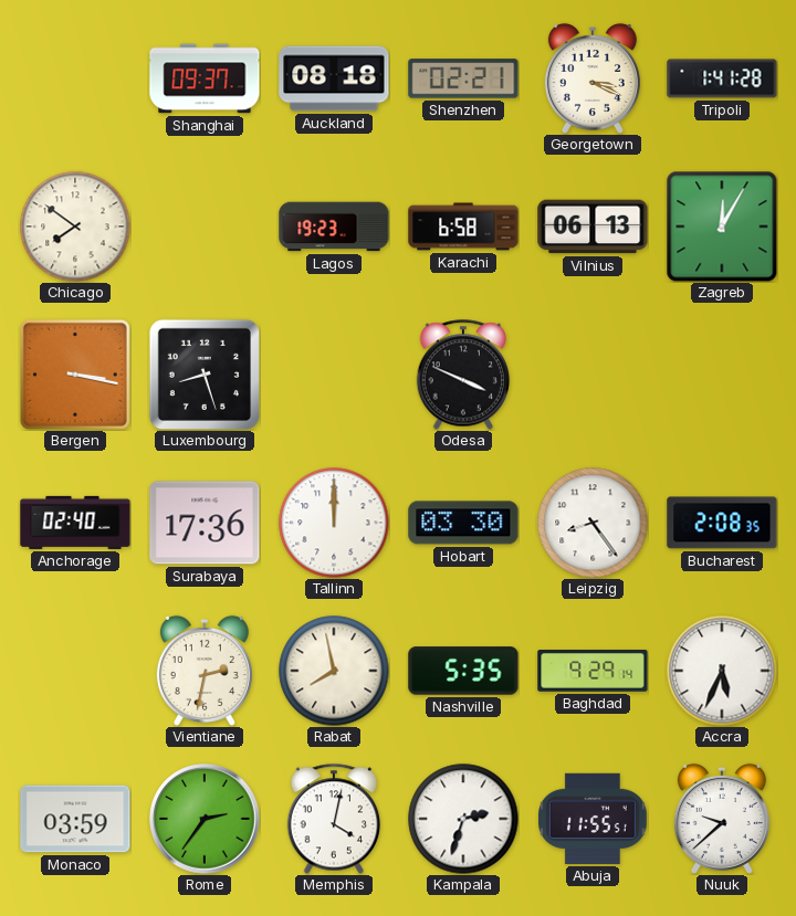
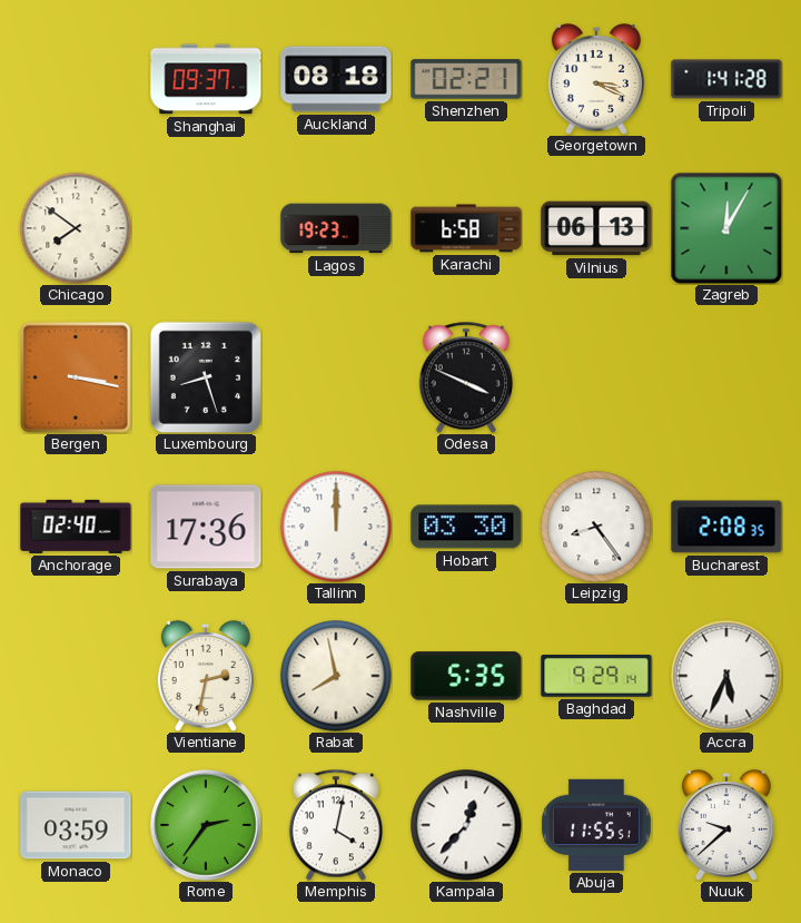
Kampala: 2:33 -> 12:37
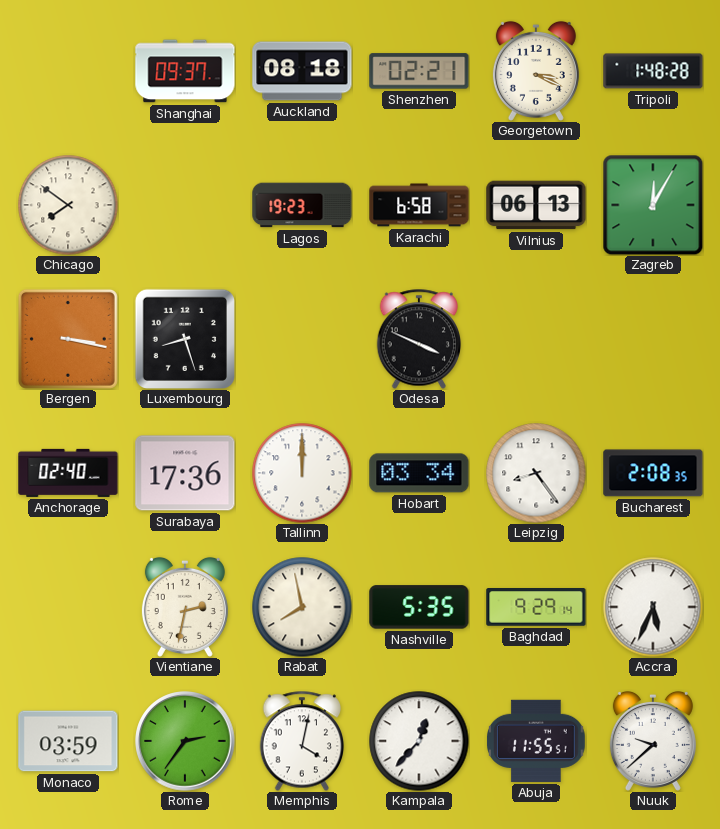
Tripoli: 1:41 -> 1:48
Hobart: 03:30 -> 03:34
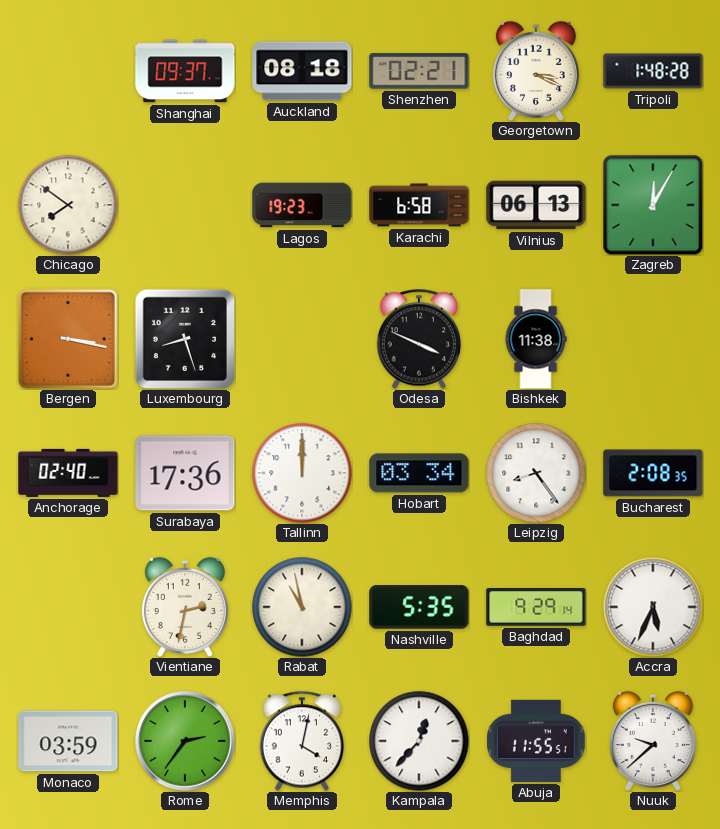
Bishkek: none -> 11:38
Rabat: 7:58 -> 10:58
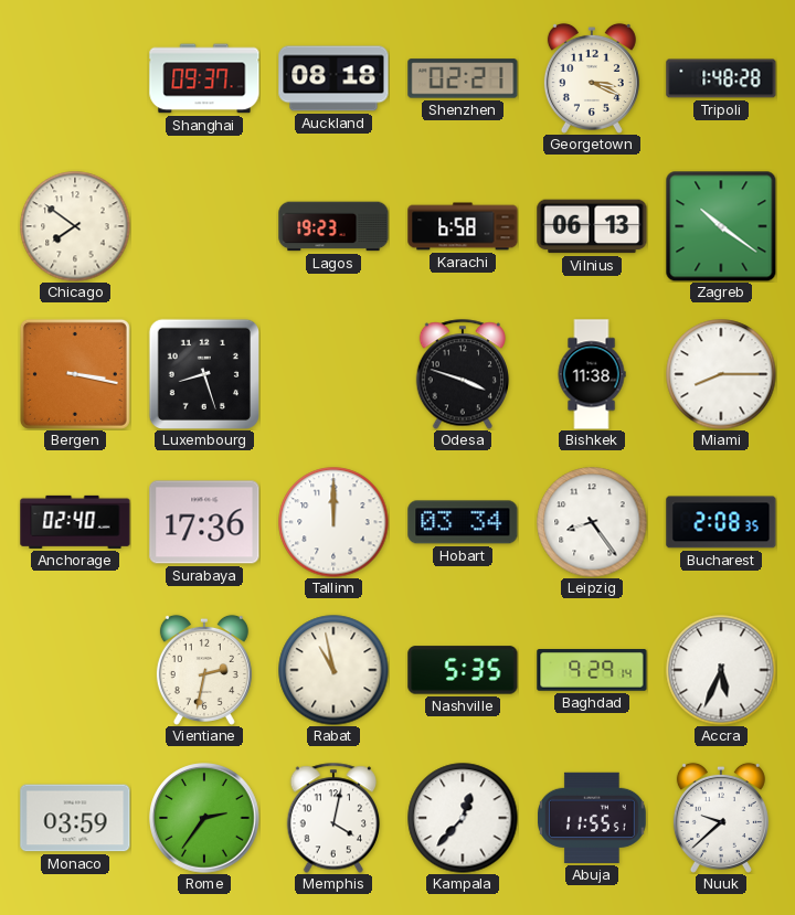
Zagreb: 12:05 -> 10:21
Odesa: 3:49 -> 3:48
Miami: none -> 8:15
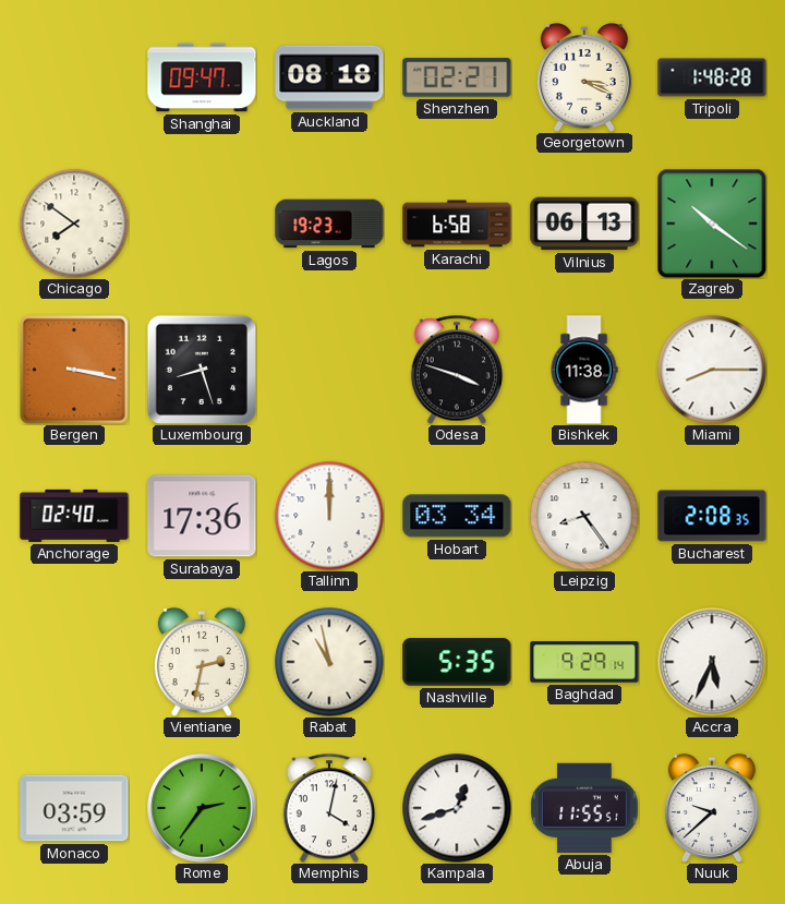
Shanghai: 09:37 -> 09:47
Kampala: 12:37 -> 12:42
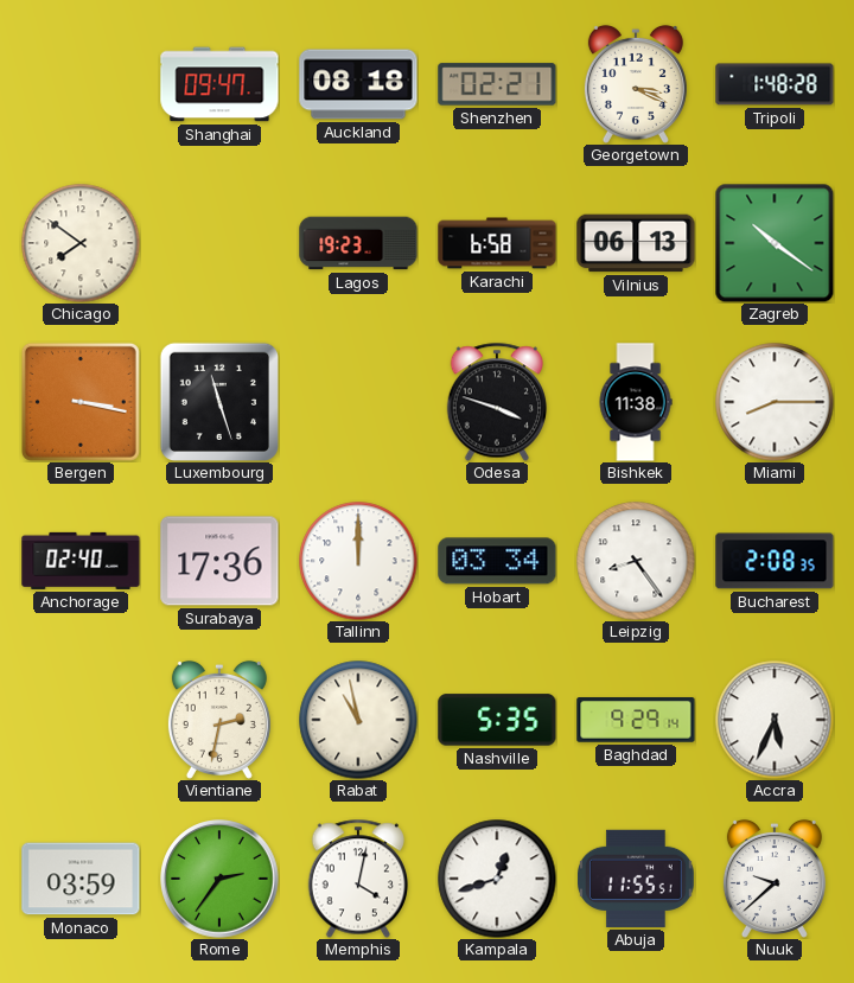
Luxembourg: 8:27 -> 11:27
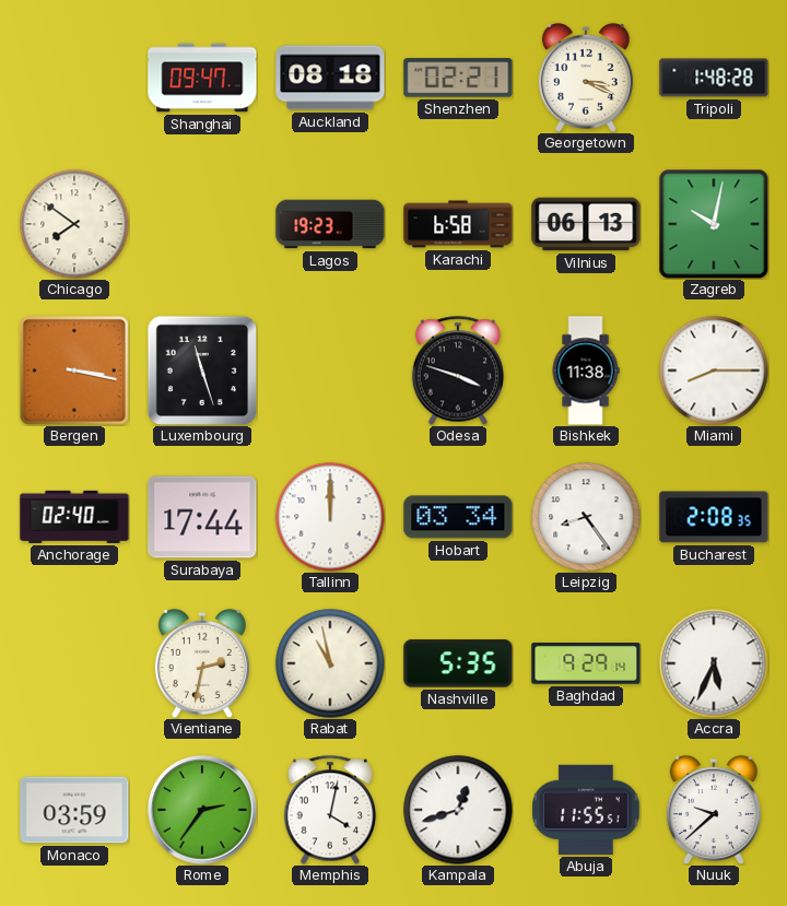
Zagreb: 10:21 -> 10:02
Surabaya: 17:36 -> 17:44
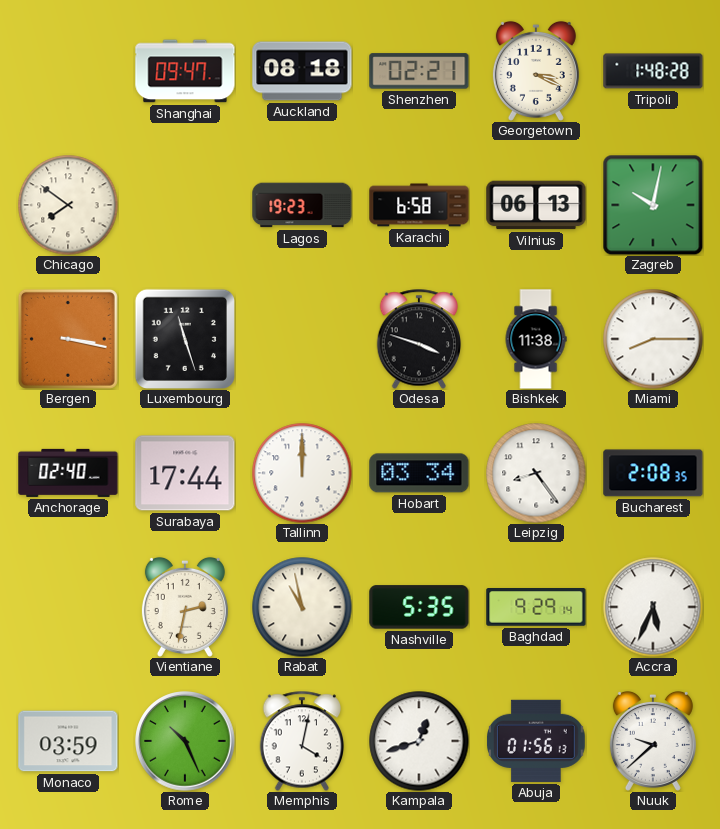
Rome: 2:36 -> 10:26
Abuja: 11:55 -> 01:56
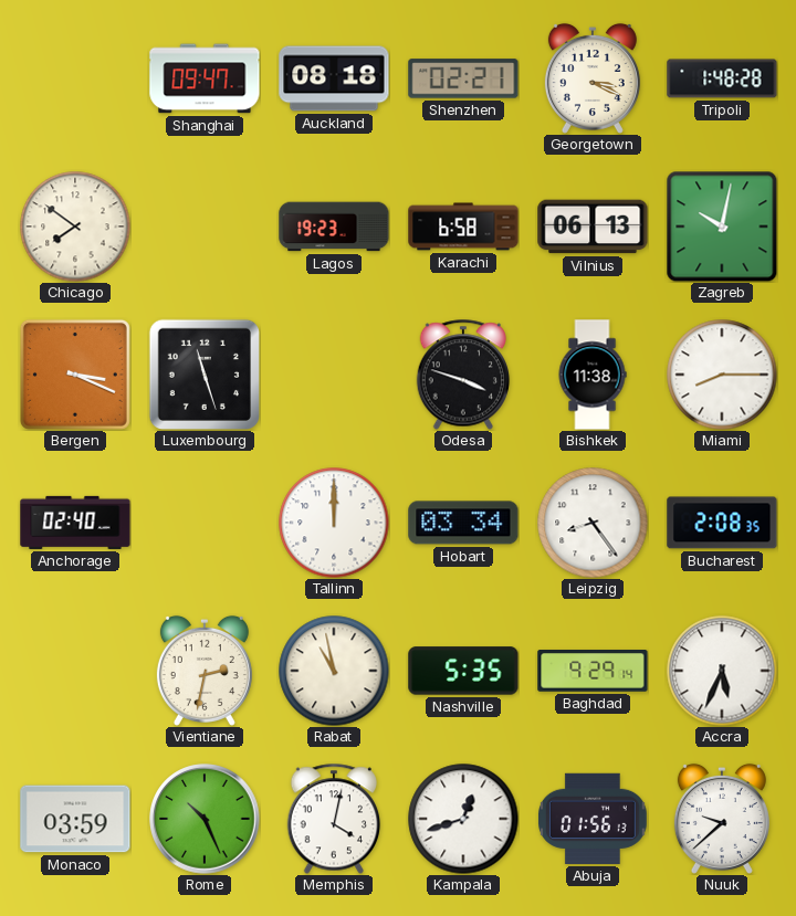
Bergen: 3:17 -> 3:19
Surabaya: 17:44 -> none
